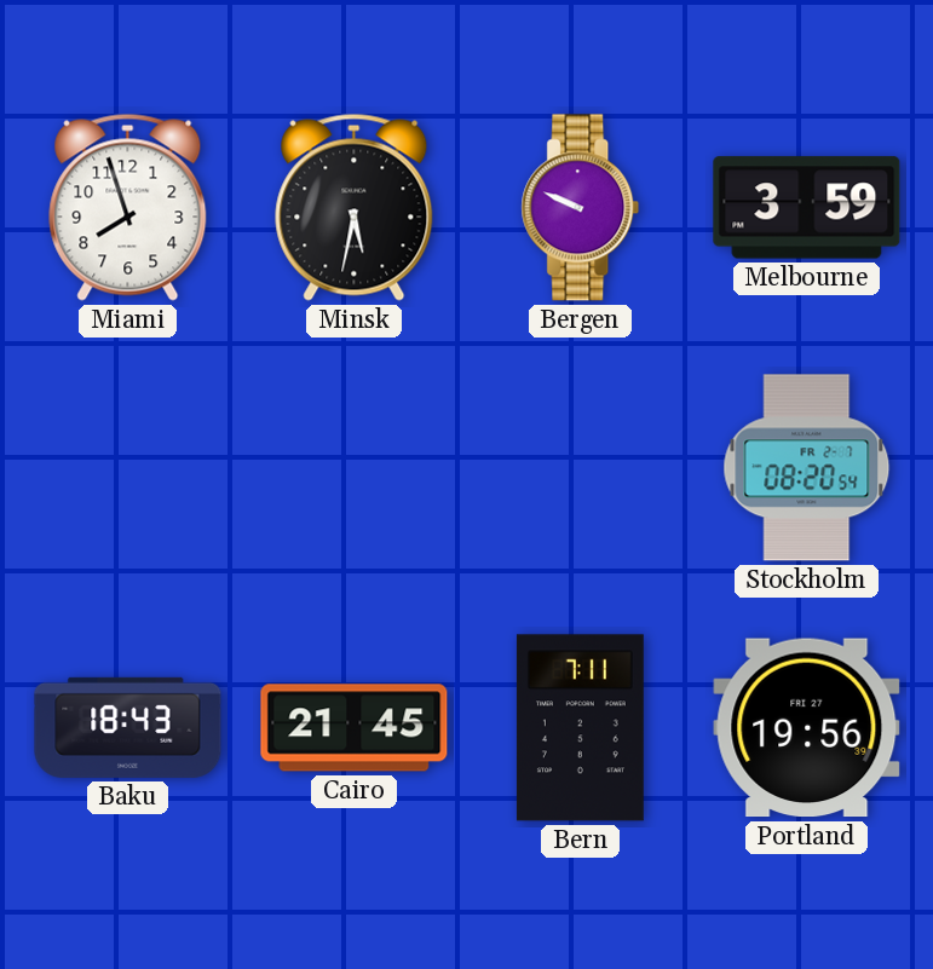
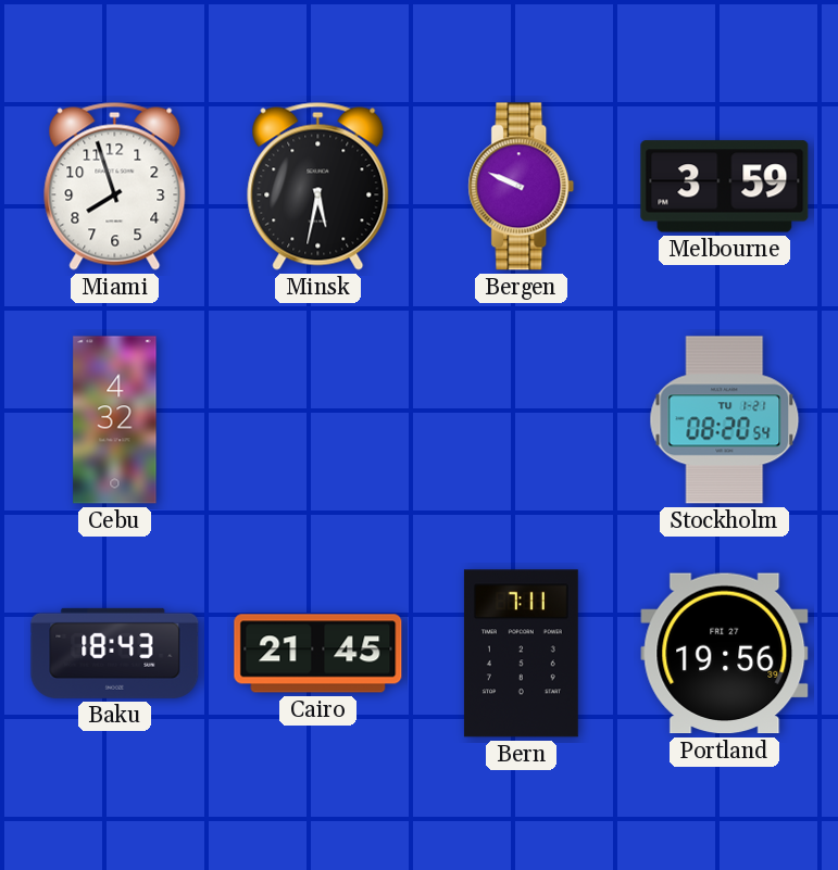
Cebu: none -> 4:32
Stockholm date: FR 2-7 -> TU 1-21
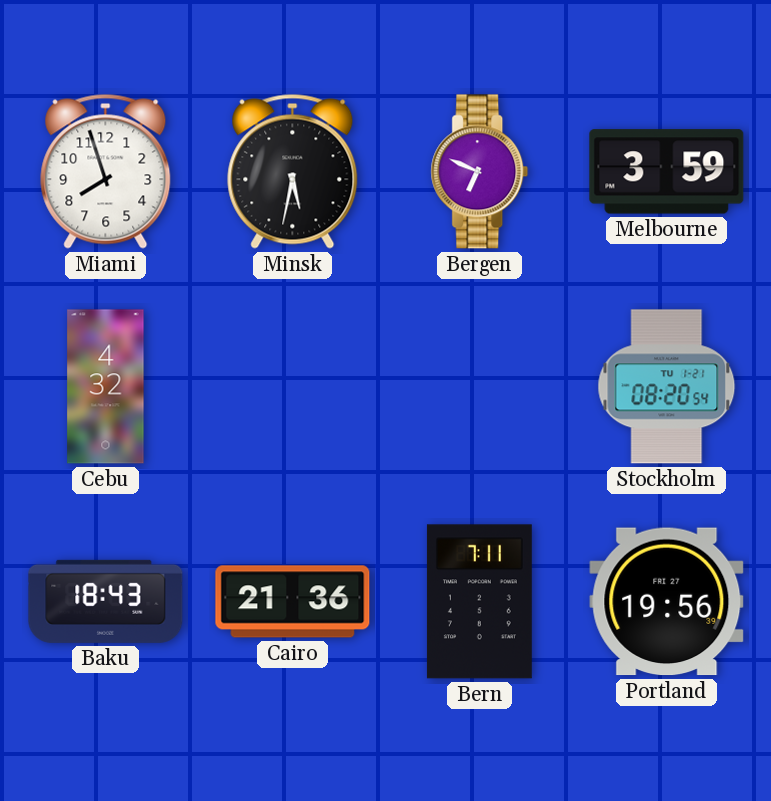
Bergen: 9:49 -> 6:49
Cairo: 21:45 -> 21:36
